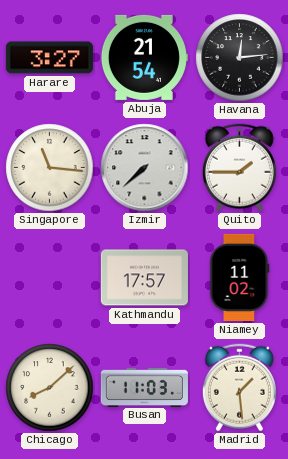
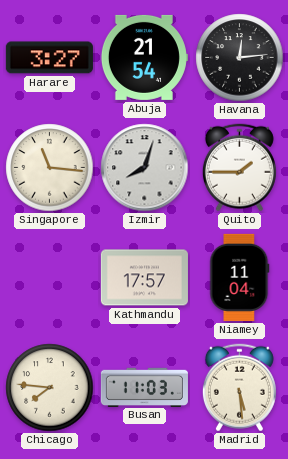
Izmir: 7:38 -> 8:03
Niamey: 11:02 -> 11:04
Chicago: 8:08 -> 7:46
Madrid: 1:29 -> 5:29
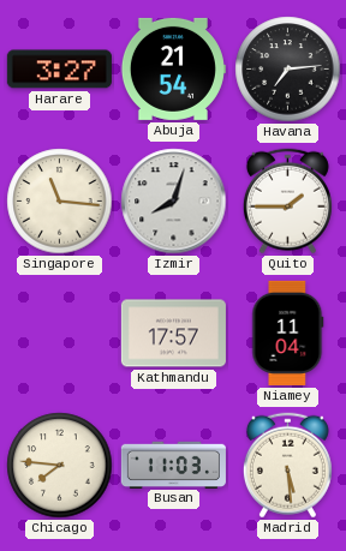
Havana: 12:14 -> 7:14
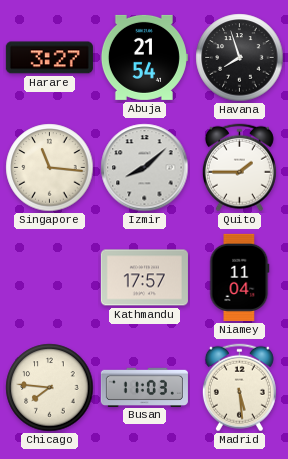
Havana: 7:14 -> 7:57
Izmir: 8:03 -> 8:08
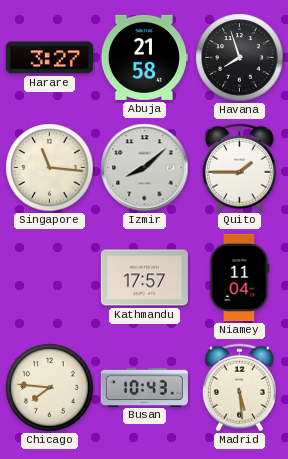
Abuja: 21:54 -> 21:58
Busan: 11:03 -> 10:43
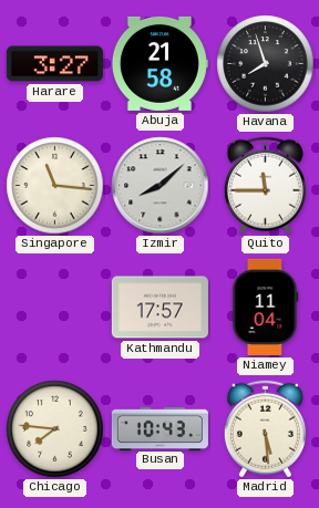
Quito: 1:45 -> 11:45
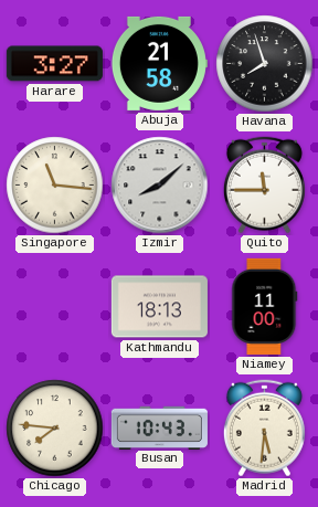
Kathmandu: 17:57 -> 18:13
Niamey: 11:04 -> 11:00
Madrid: 5:29 -> 5:31
